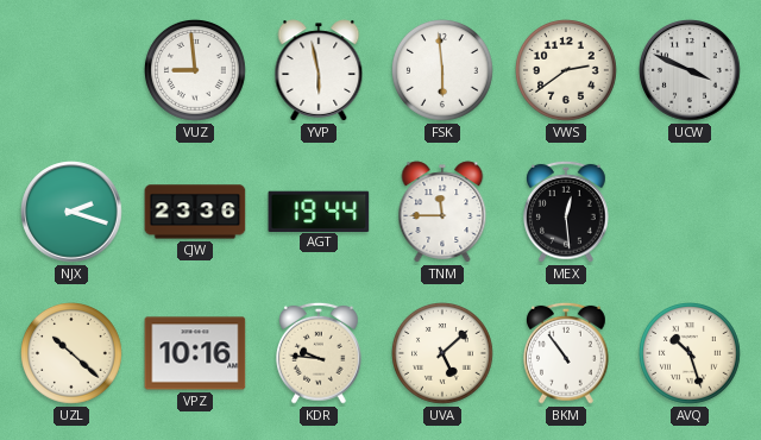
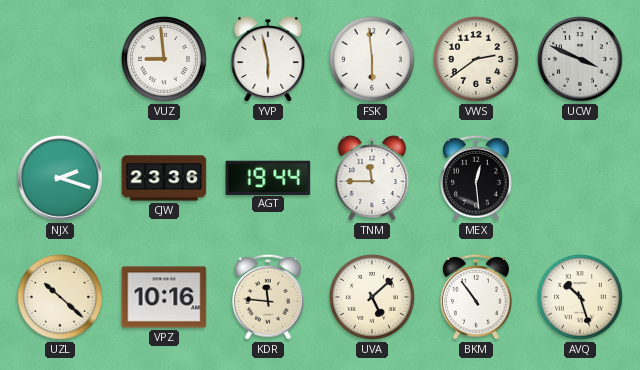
KDR: 9:46 -> 11:46
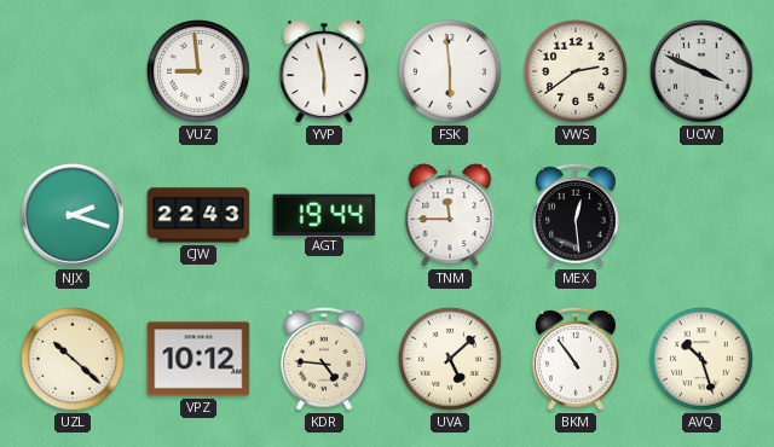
CJW: 23:36 -> 22:43
VPZ: 10:16 -> 10:12
KDR: 11:46 -> 4:46
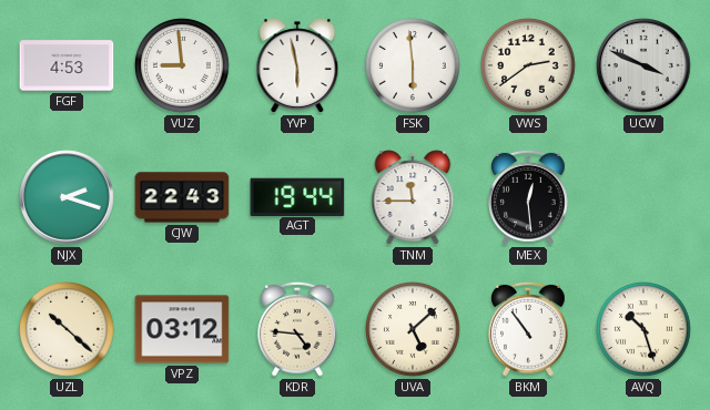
FGF: none -> 4:53
VPZ: 10:12 -> 03:12
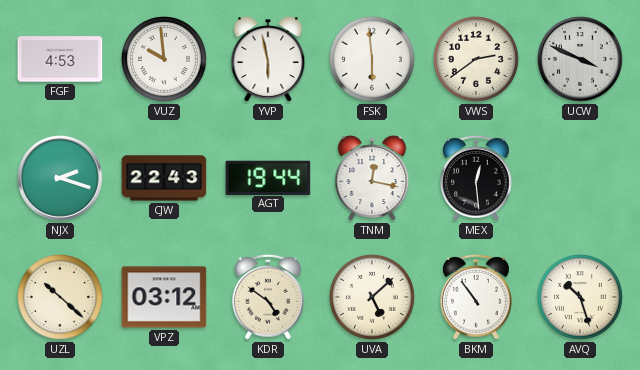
VUZ: 8:59 -> 9:59
TNM: 11:45 -> 12:17
KDR: 4:46 -> 4:51
